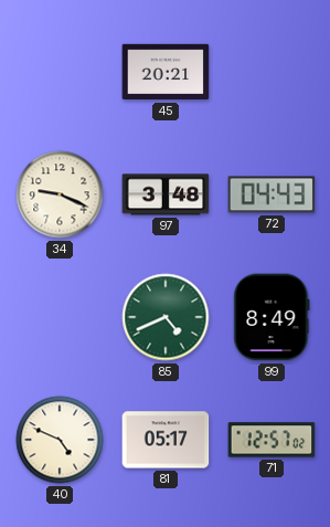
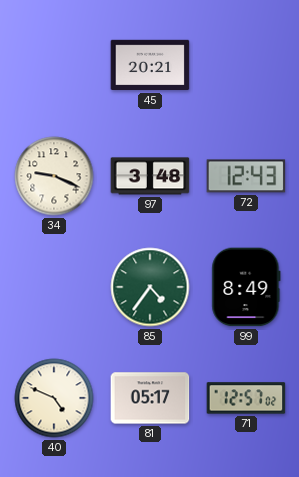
72: 04:43 -> 12:43
85: 4:41 -> 4:36
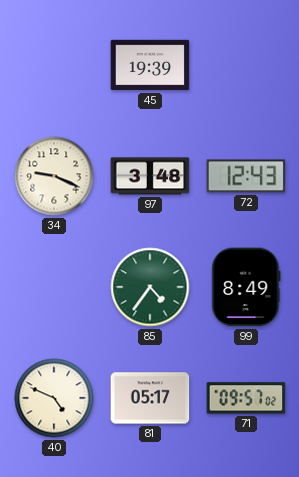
45: 20:21 -> 19:39
71: 12:57 -> 09:57
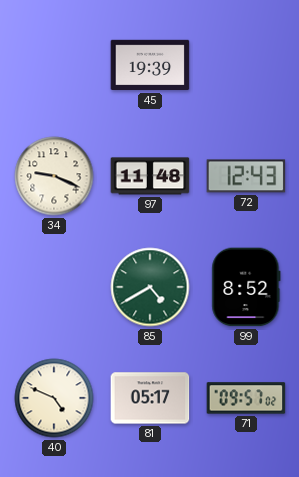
97: 3:48 -> 11:48
85: 4:36 -> 4:40
99: 8:49 -> 8:52
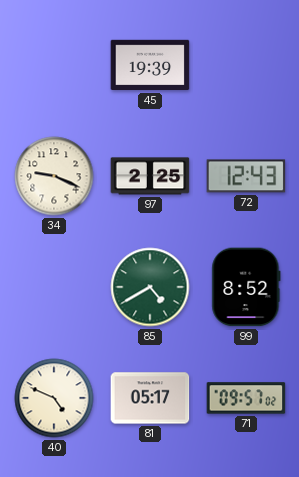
97: 11:48 -> 2:25
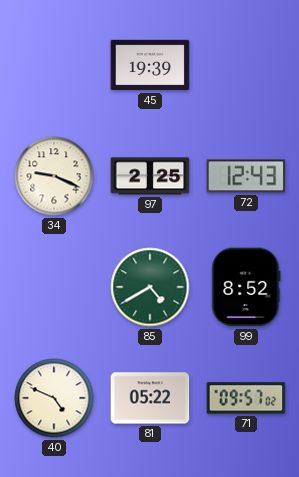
81: 05:17 -> 05:22
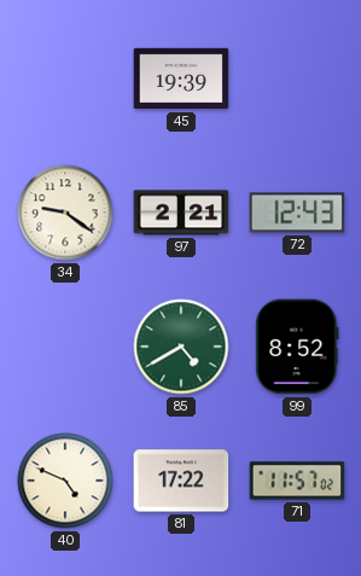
34: 9:19 -> 9:21
97: 2:25 -> 2:21
81: 05:22 -> 17:22
71: 09:57 -> 11:57
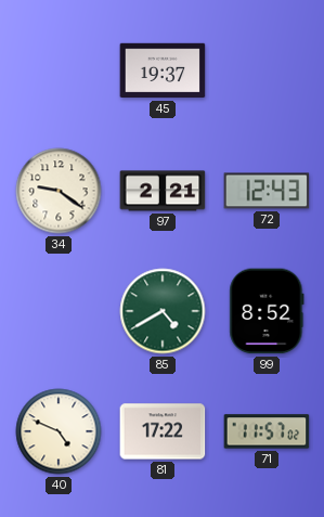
45: 19:39 -> 19:37
